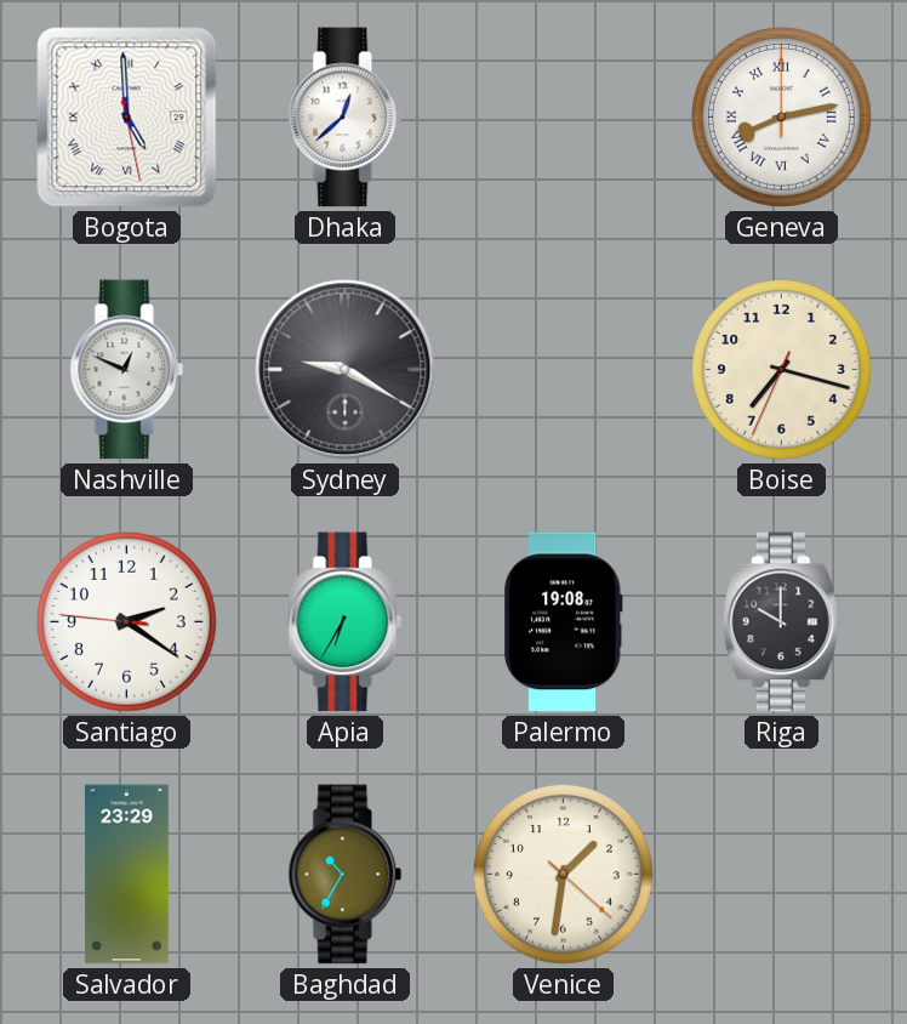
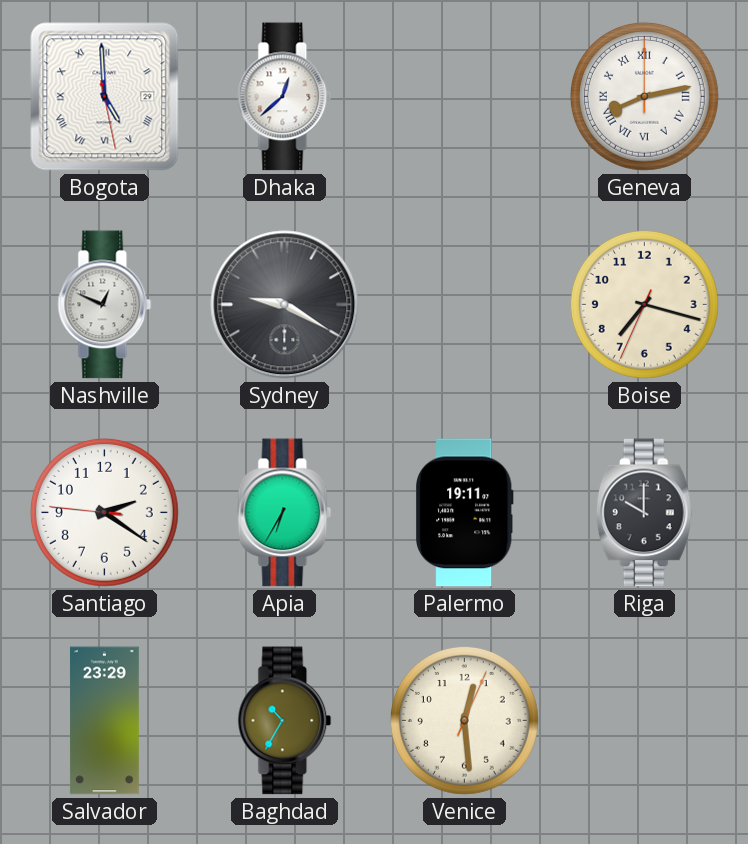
Palermo: 19:08 -> 19:11
Venice: 1:31 -> 12:29
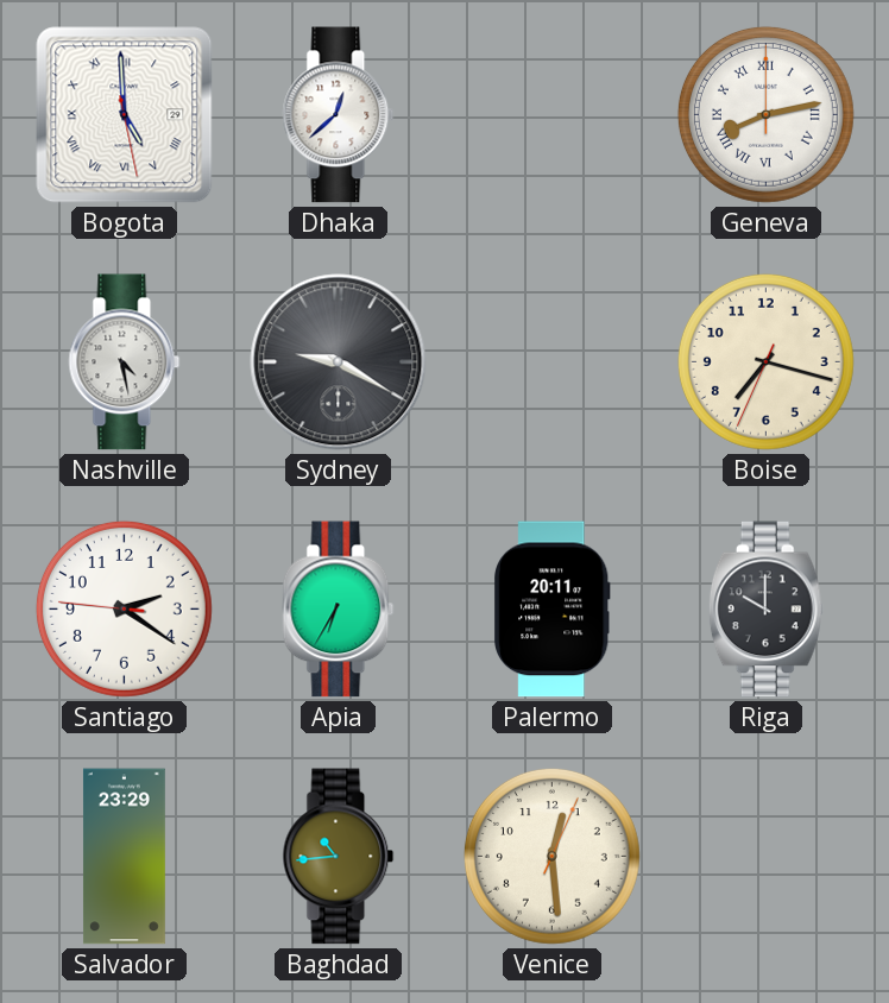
Nashville: 12:49 -> 4:28
Palermo: 19:11 -> 20:11
Baghdad: 10:35 -> 10:44
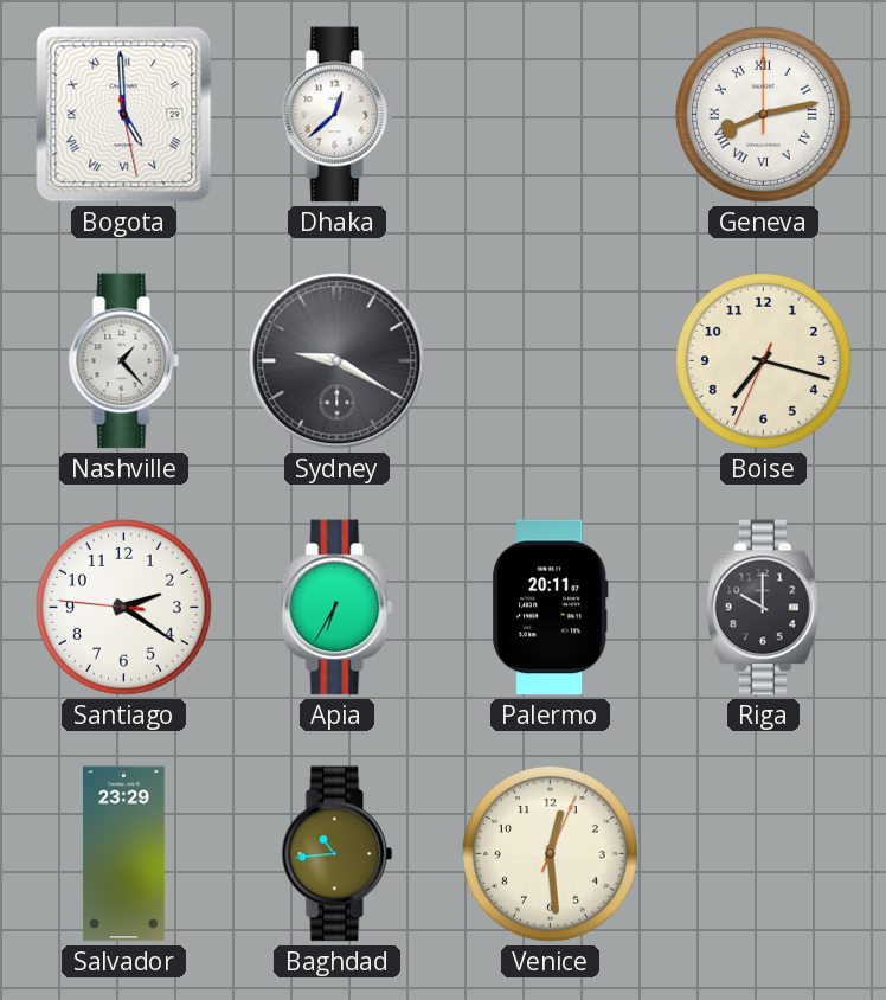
Nashville: 4:28 -> 1:23
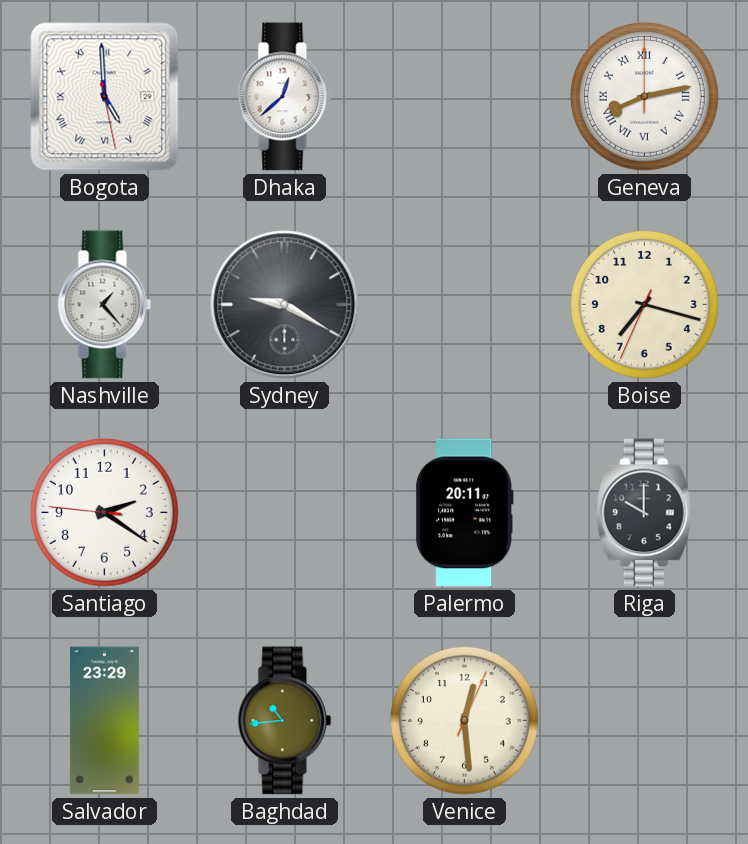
Apia: 6:35 -> none
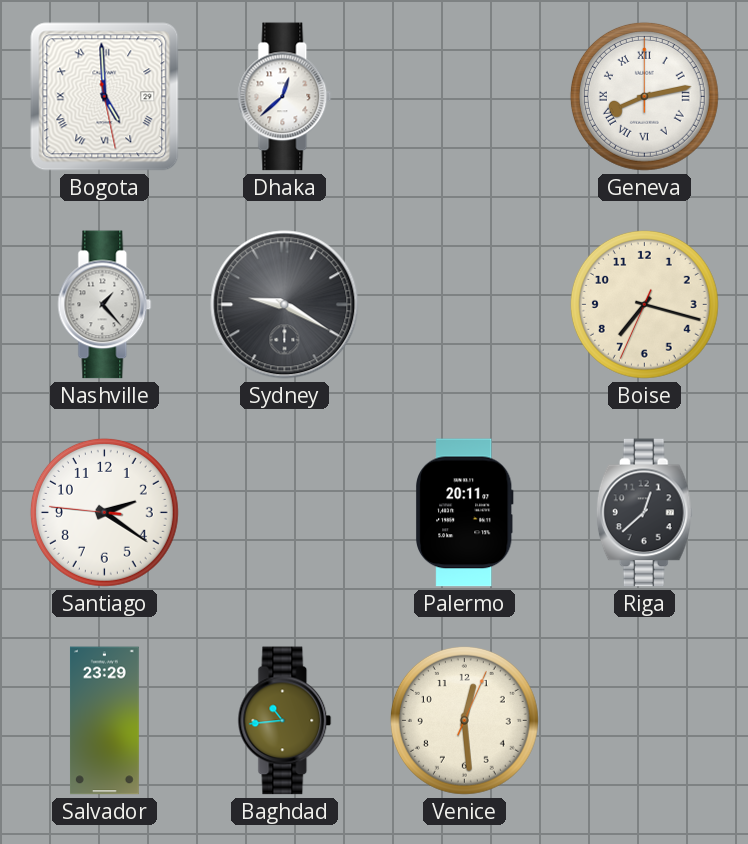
Riga: 10:00 -> 12:38
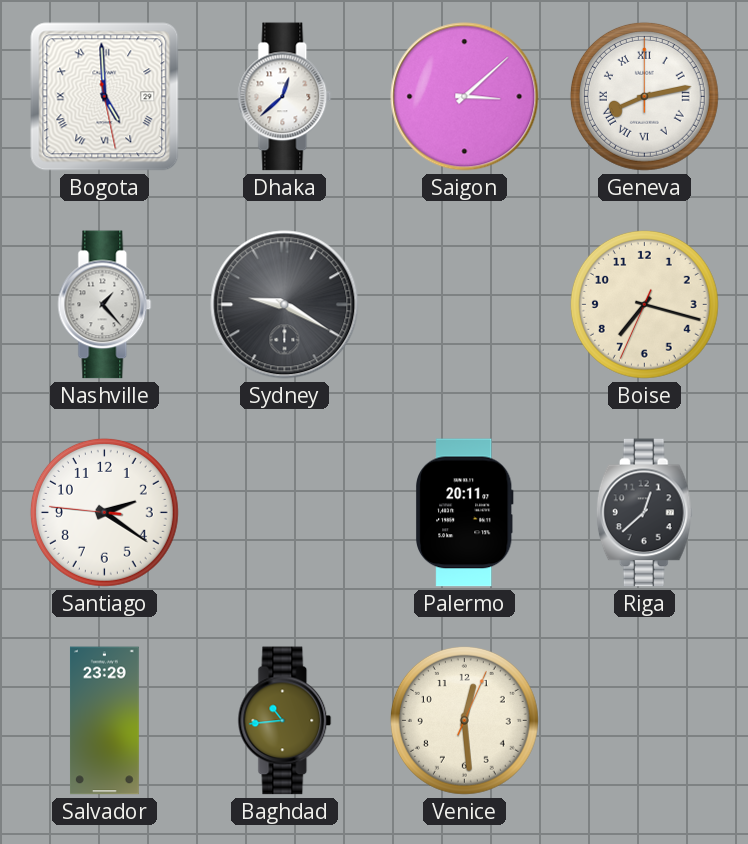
Saigon: none -> 3:08
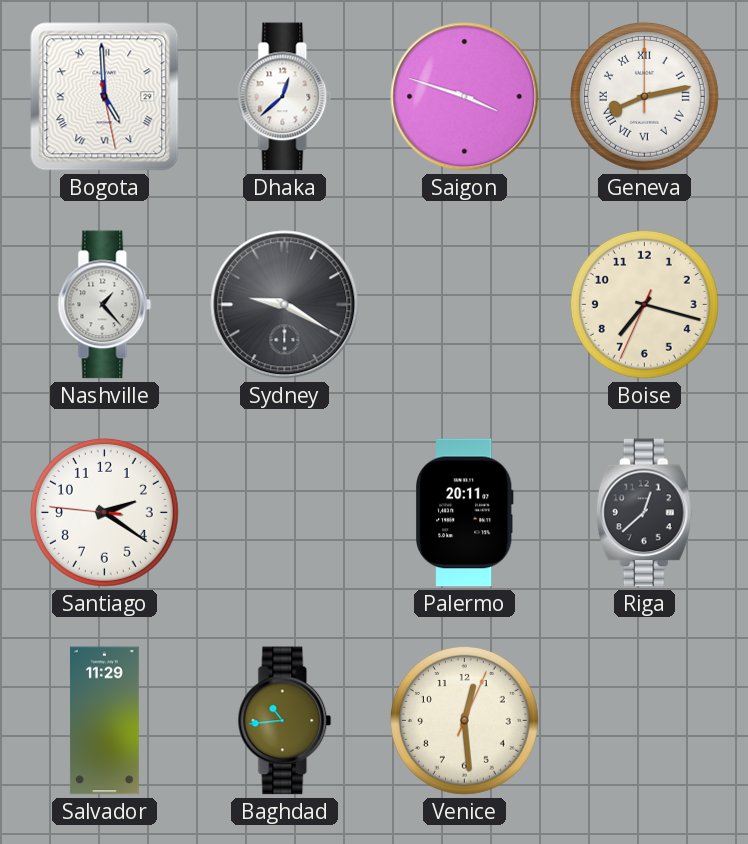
Saigon: 3:08 -> 3:48
Salvador: 23:29 -> 11:29
